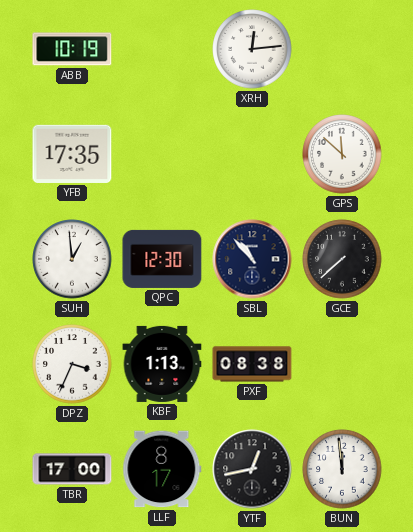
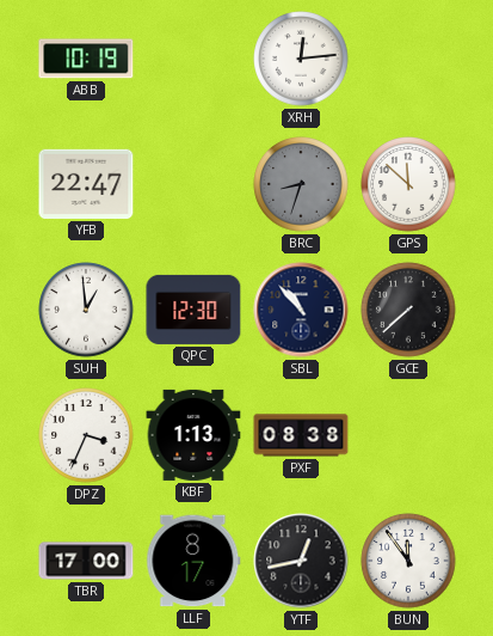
YFB: 17:35 -> 22:47
BRC: none -> 8:33
BUN: 11:59 -> 11:54
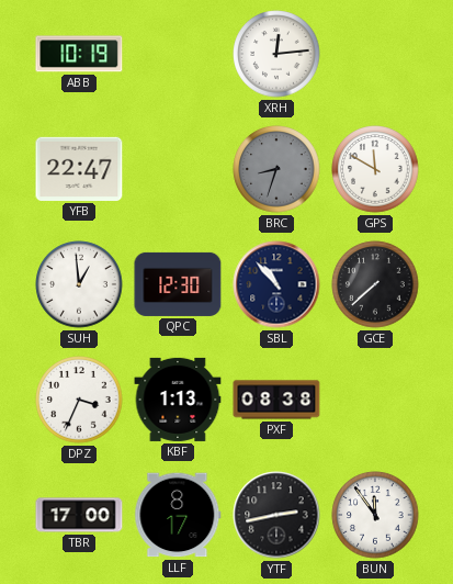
GPS: 11:52 -> 11:50
YTF: 12:43 -> 2:43
